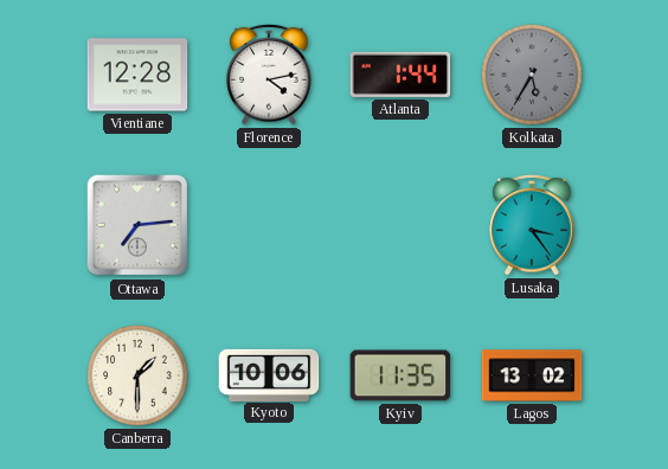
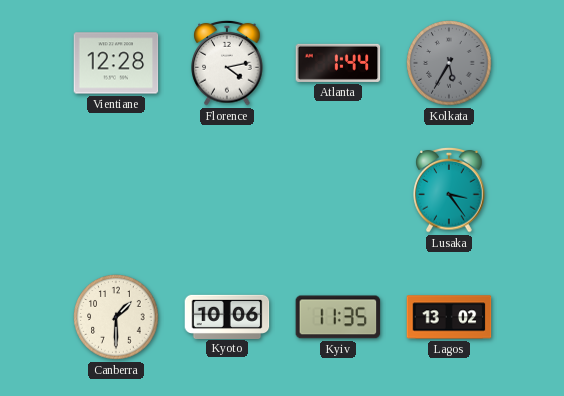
Ottawa: 7:14 -> none
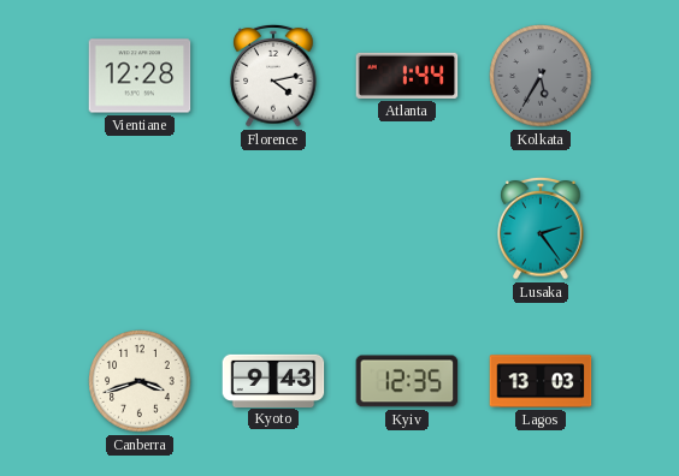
Lusaka: 3:24 -> 2:24
Canberra: 1:30 -> 3:42
Kyoto: 10:06 -> 9:43
Kyiv: 11:35 -> 12:35
Lagos: 13:02 -> 13:03
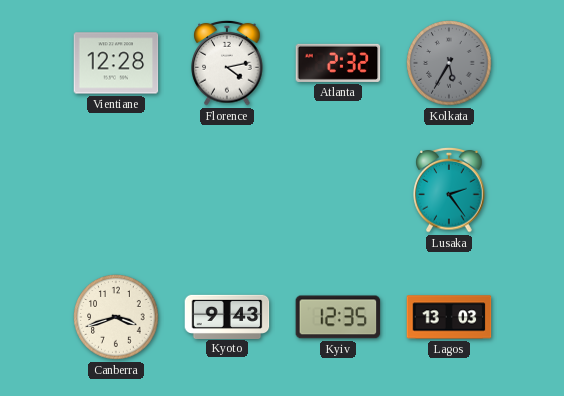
Atlanta: 1:44 -> 2:32
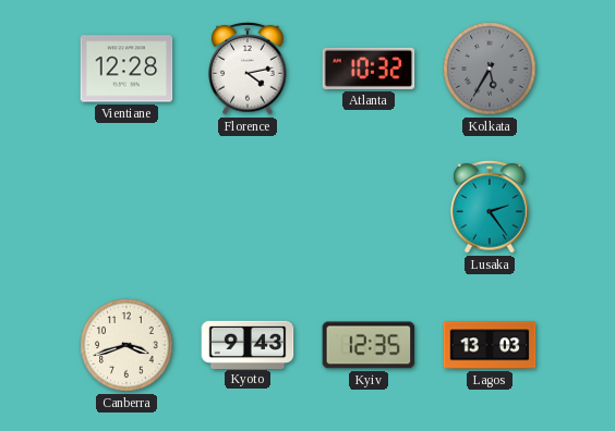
Atlanta: 2:32 -> 10:32
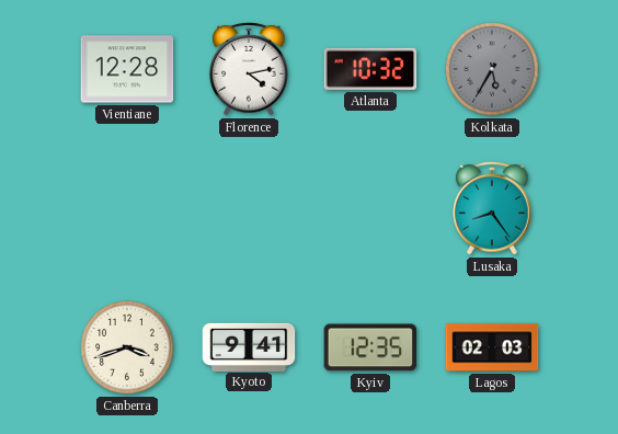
Lusaka: 2:24 -> 8:24
Kyoto: 9:43 -> 9:41
Lagos: 13:03 -> 02:03
